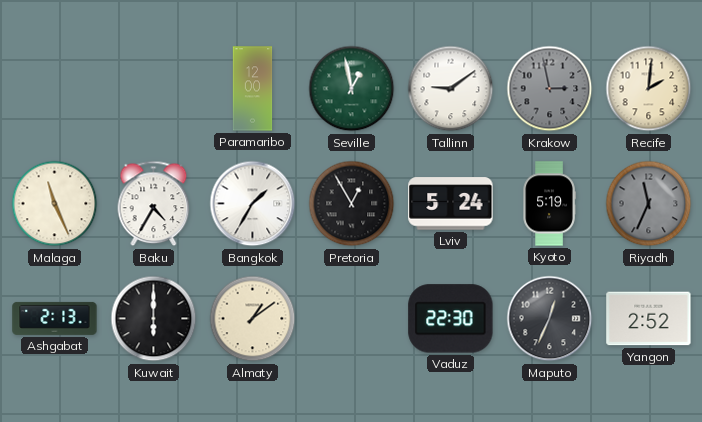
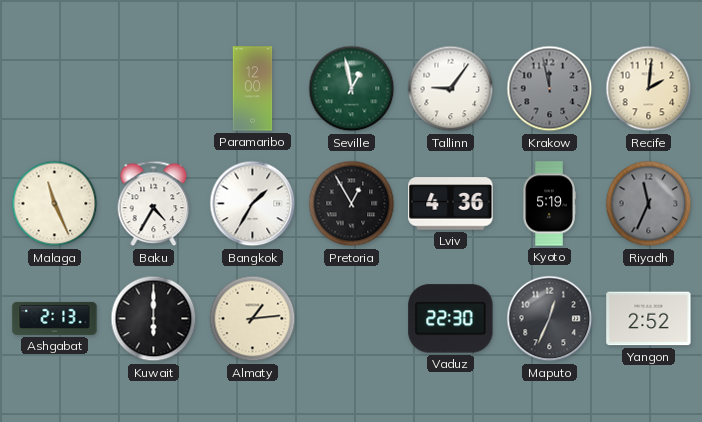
Tallinn: 9:09 -> 9:06
Krakow: 2:58 -> 11:58
Lviv: 5:24 -> 4:36
Almaty: 1:09 -> 1:14
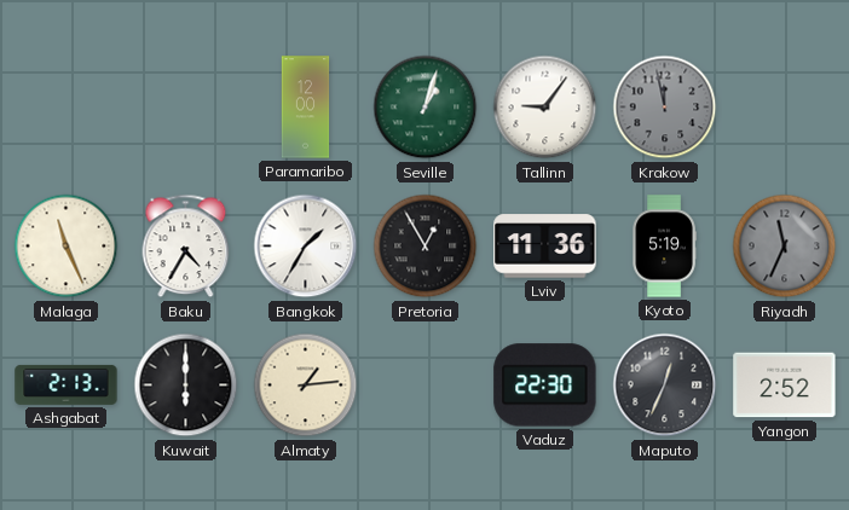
Seville: 12:58 -> 1:03
Recife: 2:01 -> none
Lviv: 4:36 -> 11:36
